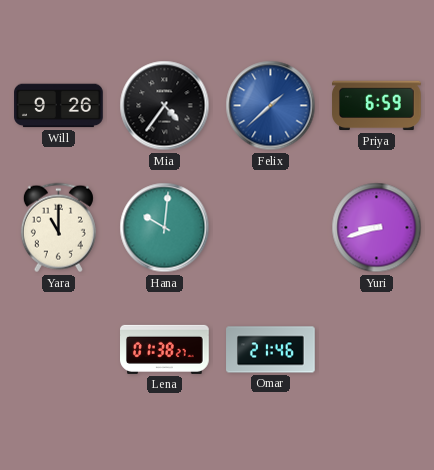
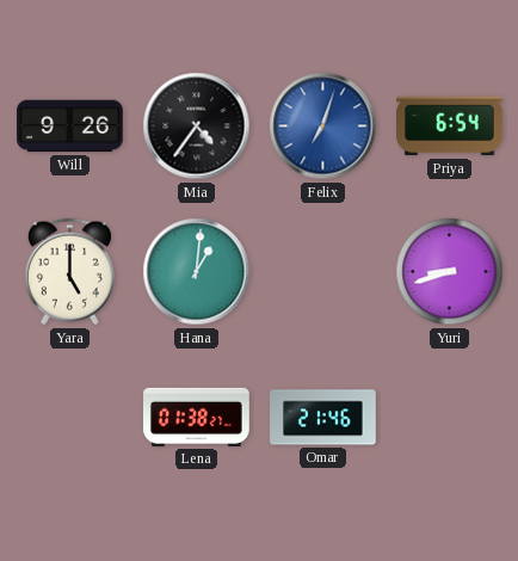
Felix: 1:38 -> 7:03
Priya: 6:59 -> 6:54
Yara: 11:00 -> 5:00
Hana: 10:01 -> 1:01
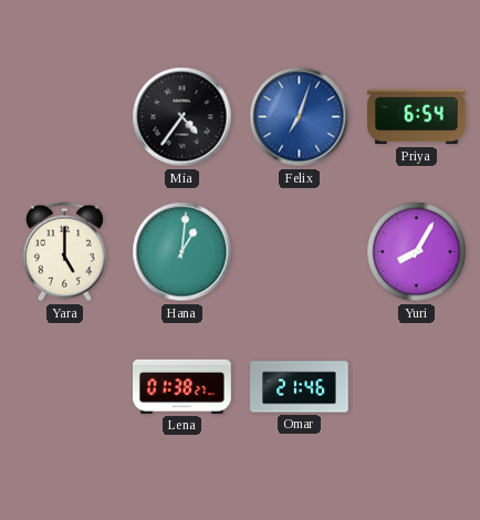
Will: 9:26 -> none
Yuri: 8:42 -> 8:05
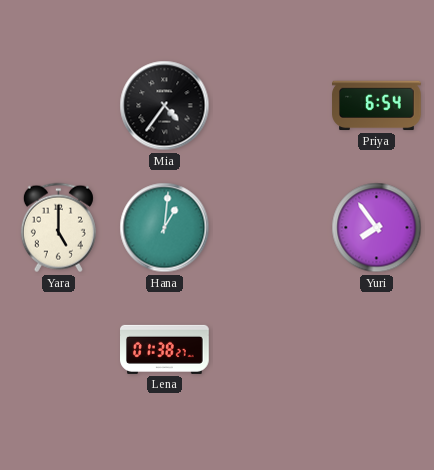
Felix: 7:03 -> none
Yuri: 8:05 -> 7:54
Omar: 21:46 -> none
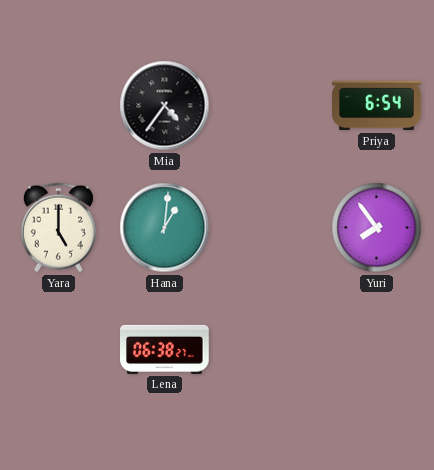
Lena: 01:38 -> 06:38
